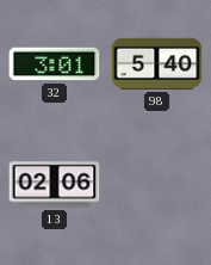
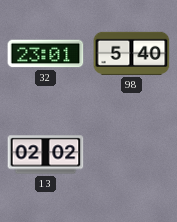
32: 3:01 -> 23:01
13: 02:06 -> 02:02
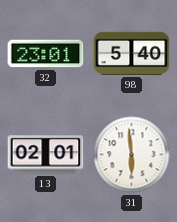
13: 02:02 -> 02:01
31: none -> 5:59
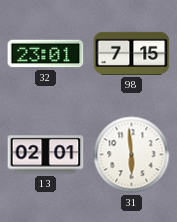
98: 5:40 -> 7:15
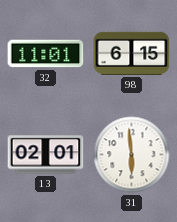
32: 23:01 -> 11:01
98: 7:15 -> 6:15
